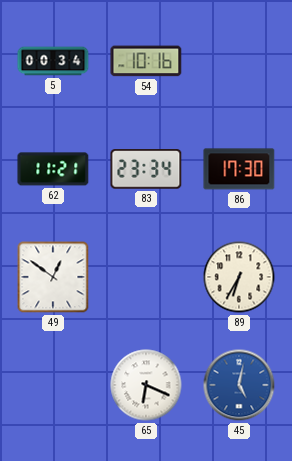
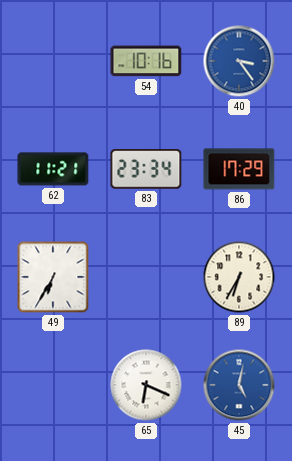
5: 00:34 -> none
40: none -> 3:24
86: 17:30 -> 17:29
49: 12:51 -> 6:35
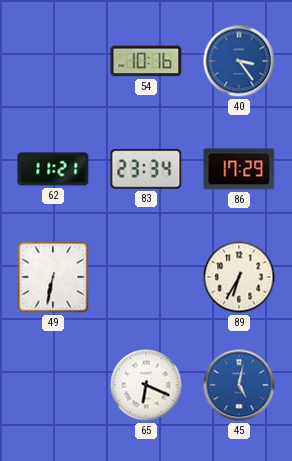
49: 6:35 -> 6:32
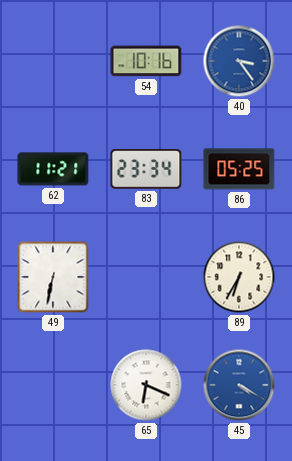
86: 17:29 -> 05:25
45: 5:02 -> 4:20
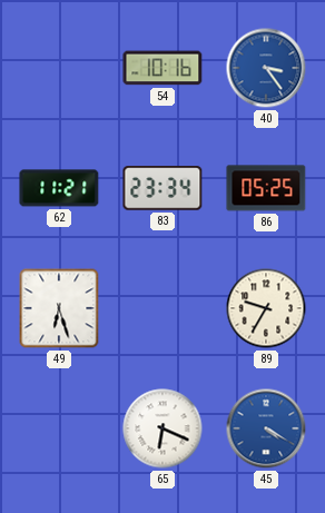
49: 6:32 -> 6:27
89: 6:35 -> 9:35
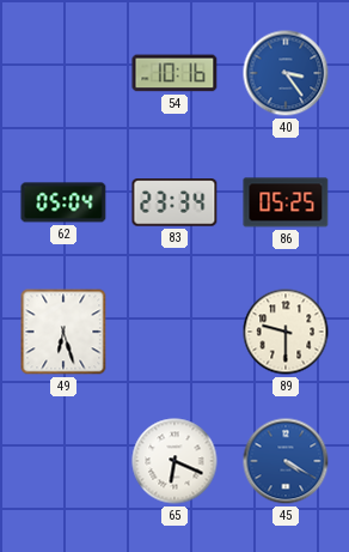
62: 11:21 -> 05:04
89: 9:35 -> 9:30
